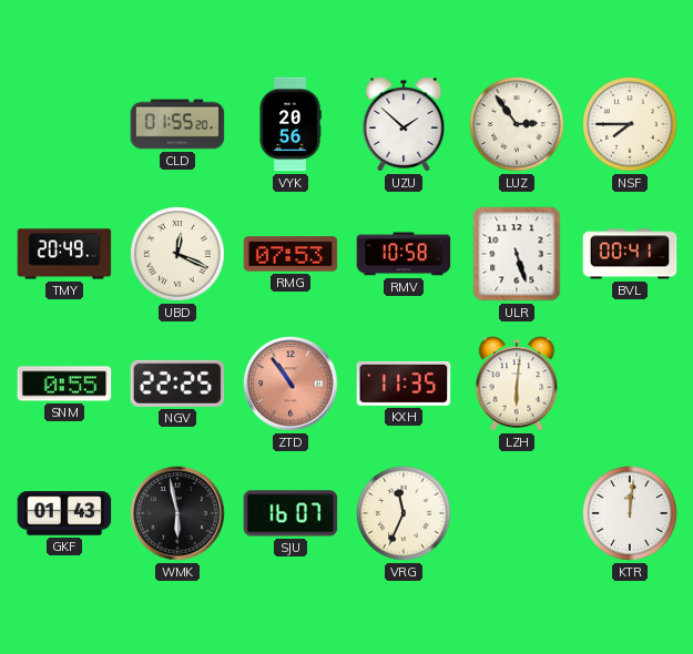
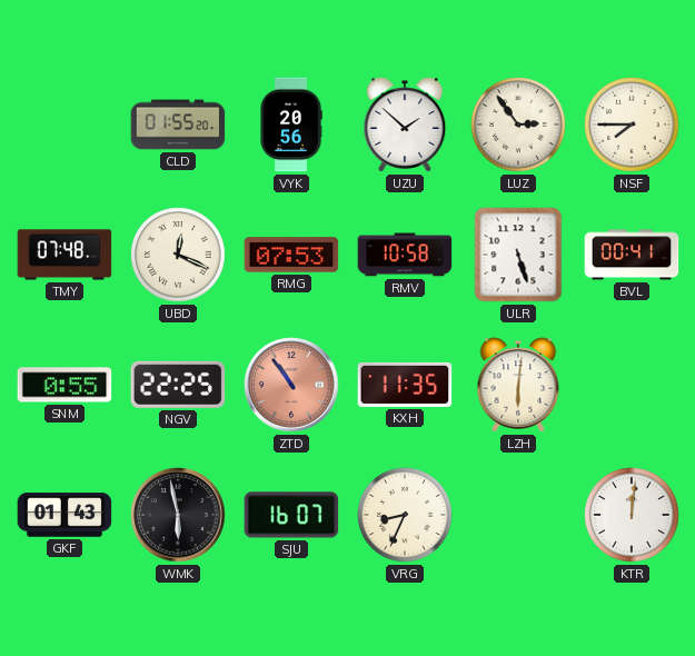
TMY: 20:49 -> 07:48
VRG: 11:34 -> 8:34
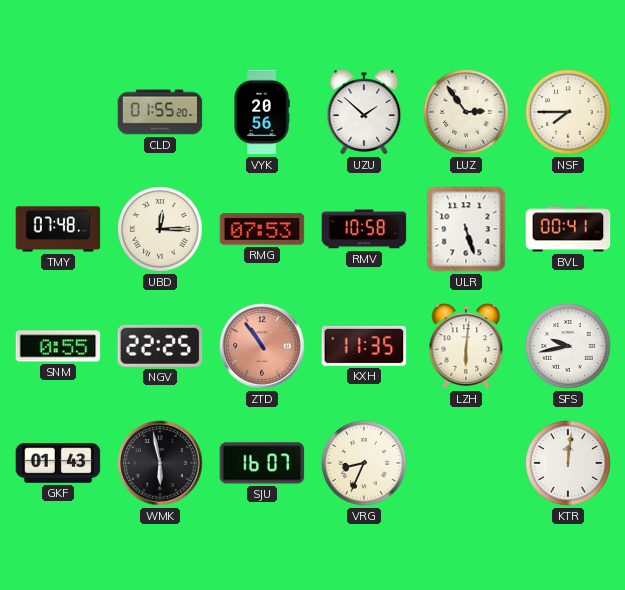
UBD: 12:19 -> 12:15
SFS: none -> 9:43
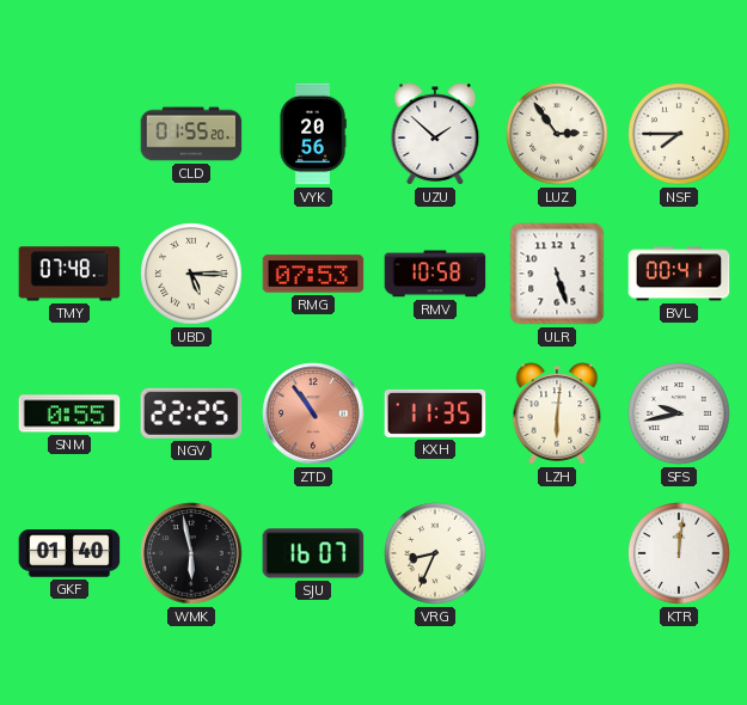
UBD: 12:15 -> 5:15
GKF: 01:43 -> 01:40
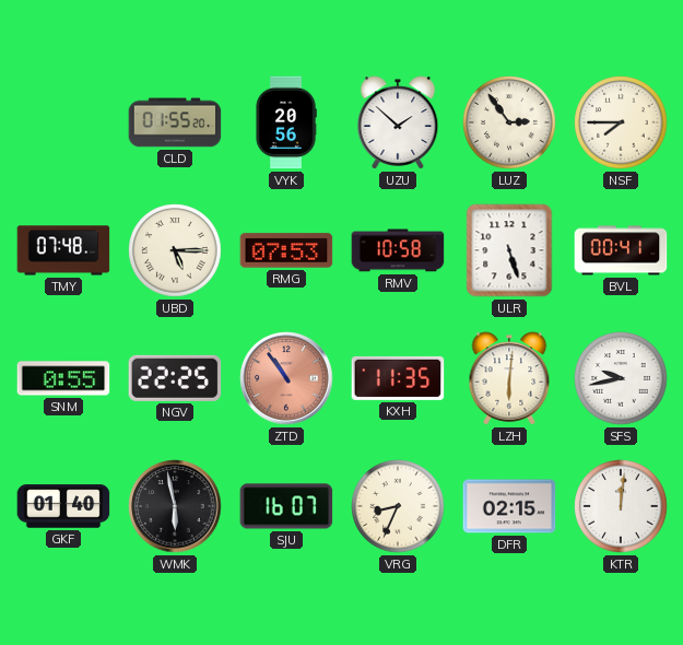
DFR: none -> 02:15
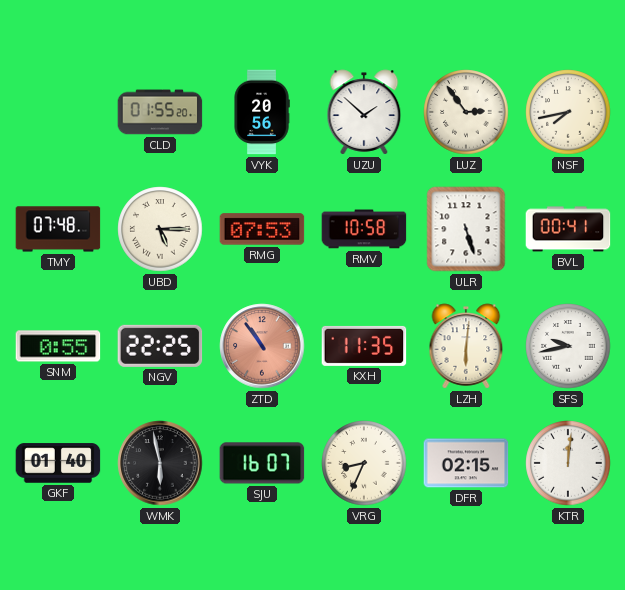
NSF: 7:45 -> 7:43
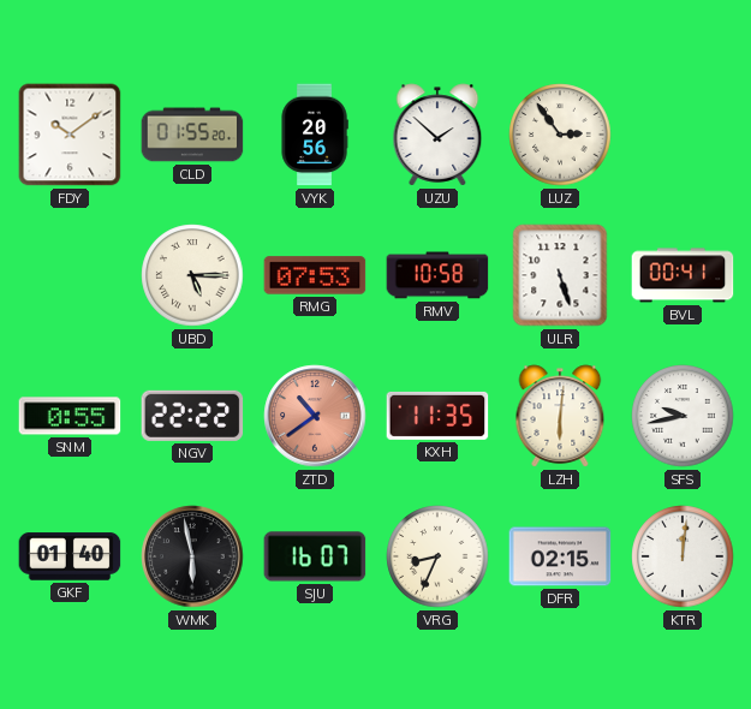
FDY: none -> 10:09
NSF: 7:43 -> none
TMY: 07:48 -> none
NGV: 22:25 -> 22:22
ZTD: 10:54 -> 10:39
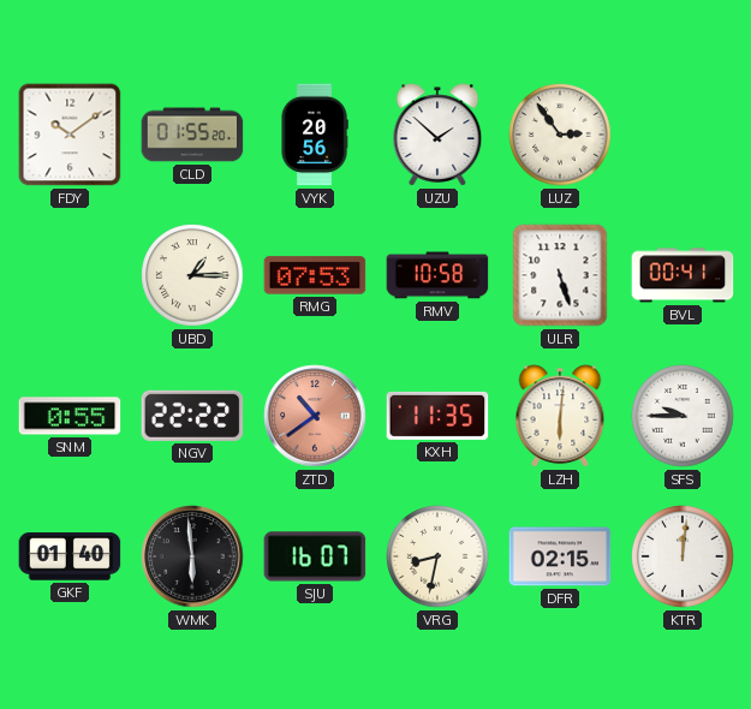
UBD: 5:15 -> 1:15
SFS: 9:43 -> 9:45
WMK: 5:58 -> 5:59
VRG: 8:34 -> 8:32
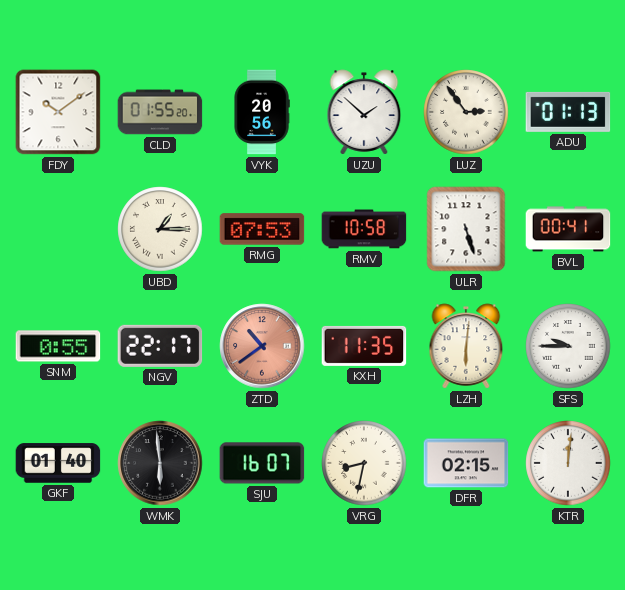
ADU: none -> 01:13
NGV: 22:22 -> 22:17
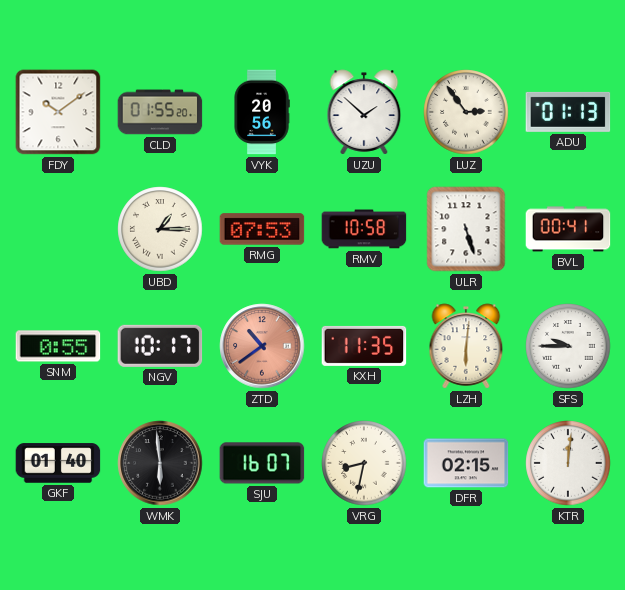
NGV: 22:17 -> 10:17
